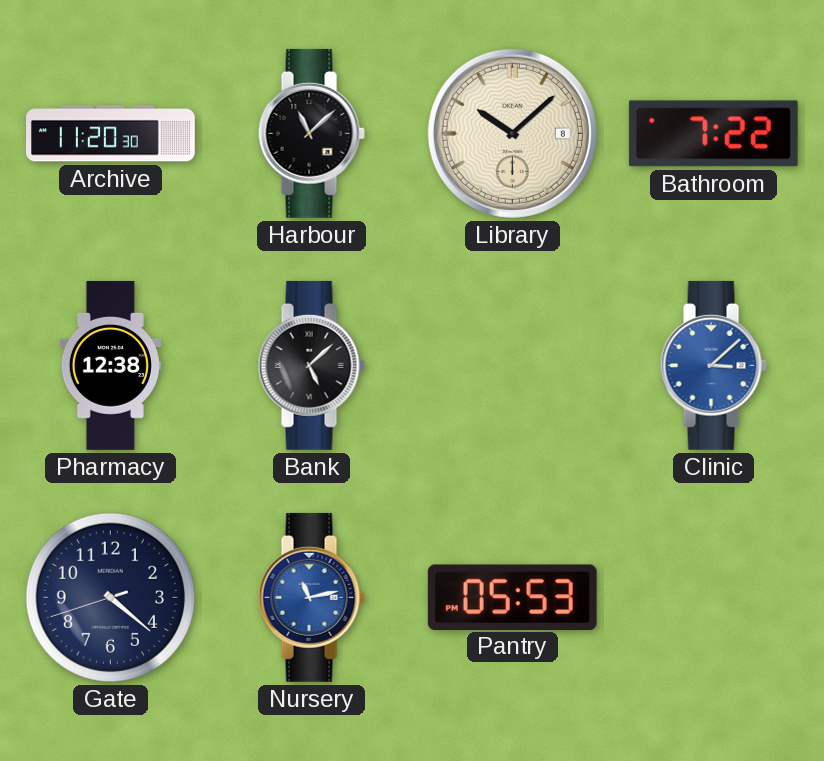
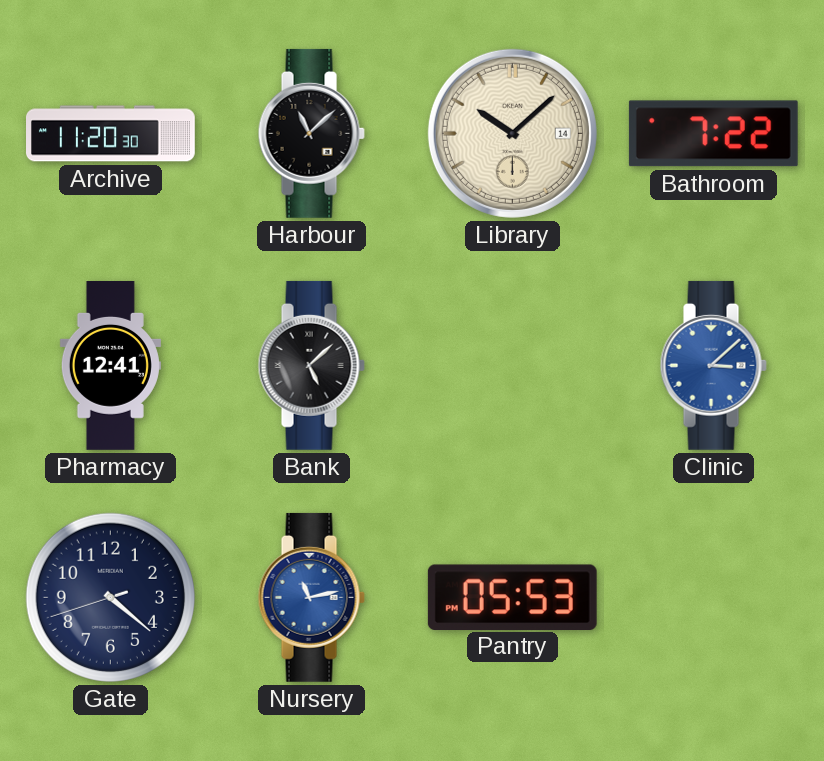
Library date: 8 -> 14
Pharmacy: 12:38 -> 12:41
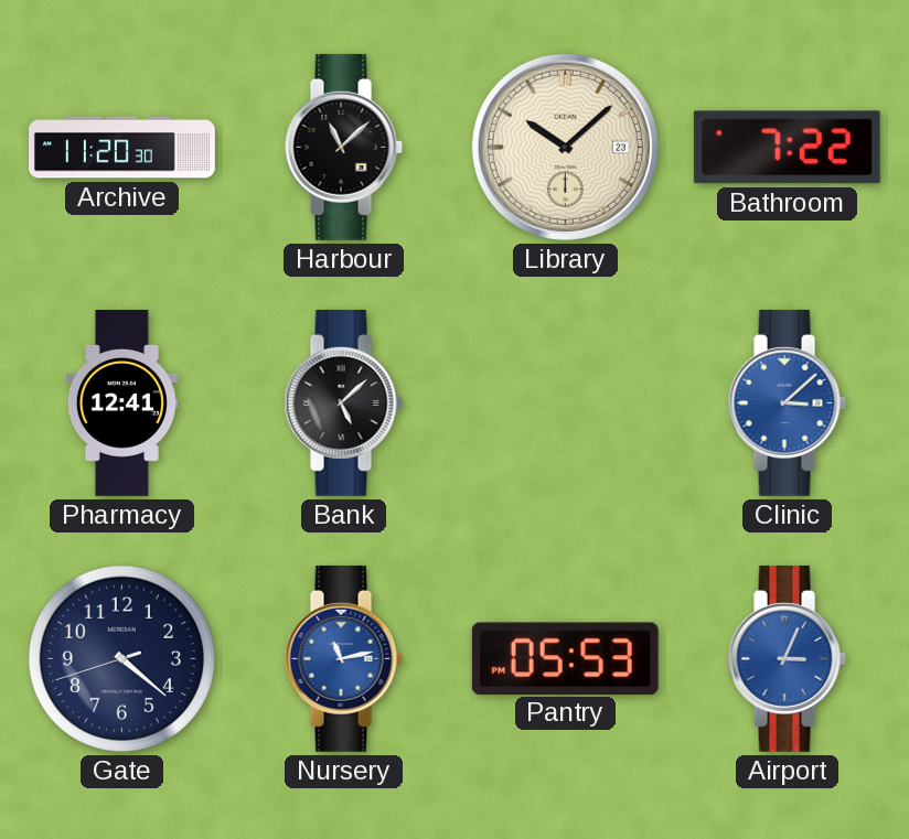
Library date: 14 -> 23
Airport: none -> 3:04
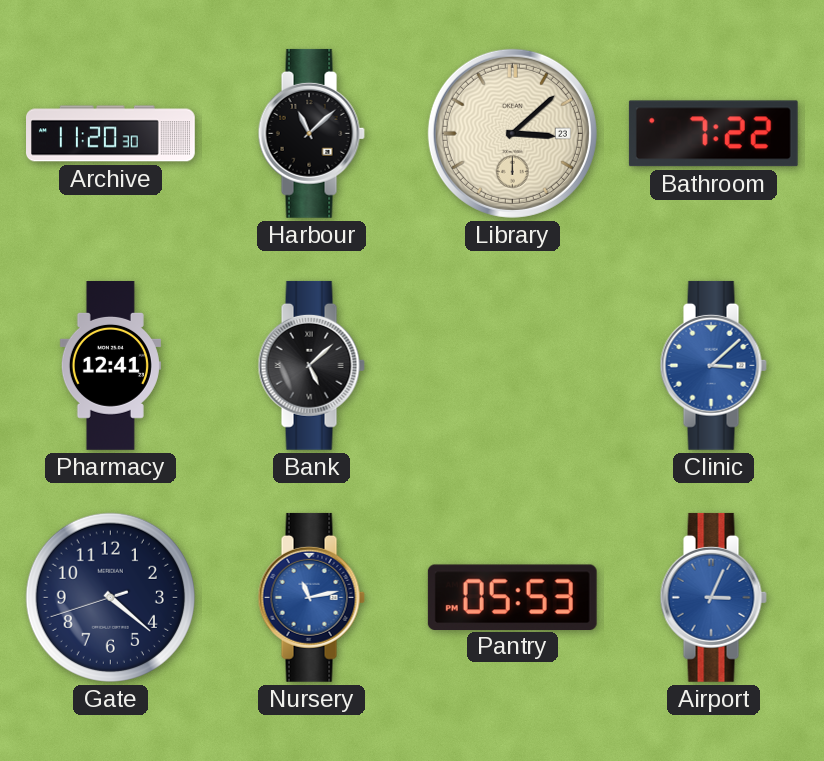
Library: 10:08 -> 3:08
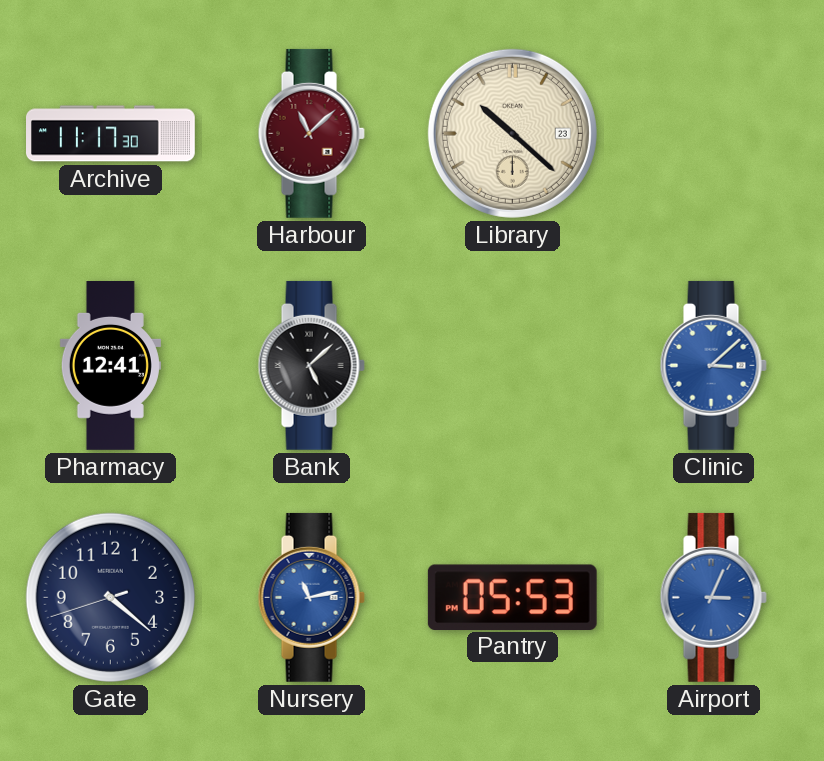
Archive: 11:20 -> 11:17
Harbour dial: black -> burgundy
Library: 3:08 -> 10:22
Bathroom: 7:22 -> none
